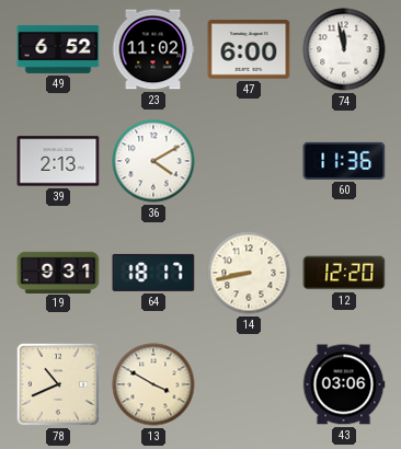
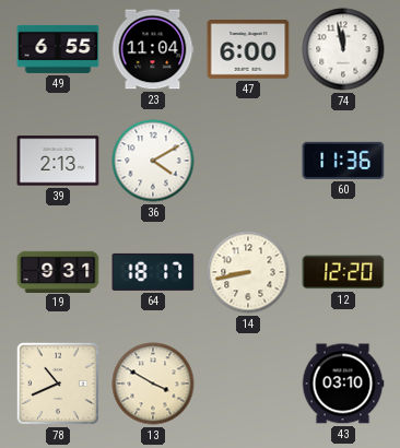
49: 6:52 -> 6:55
23: 11:02 -> 11:04
43: 03:06 -> 03:10
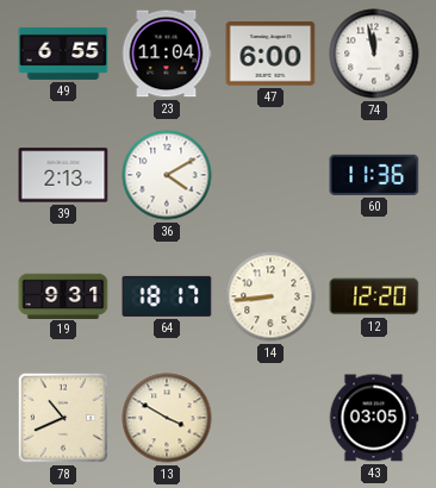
14: 8:43 -> 8:44
43: 03:10 -> 03:05
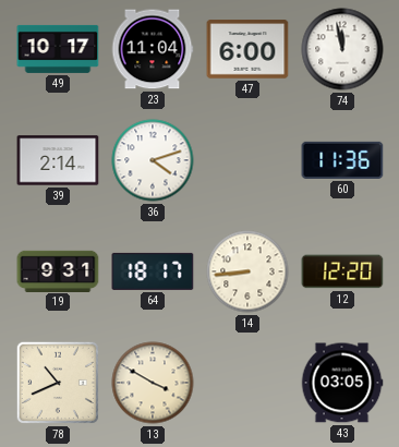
49: 6:55 -> 10:17
39: 2:13 -> 2:14
36: 4:10 -> 4:12
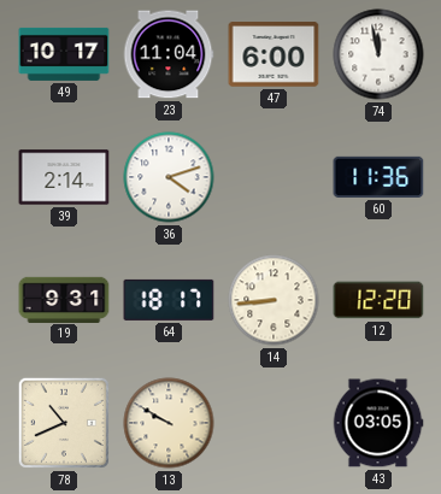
13: 3:50 -> 9:50
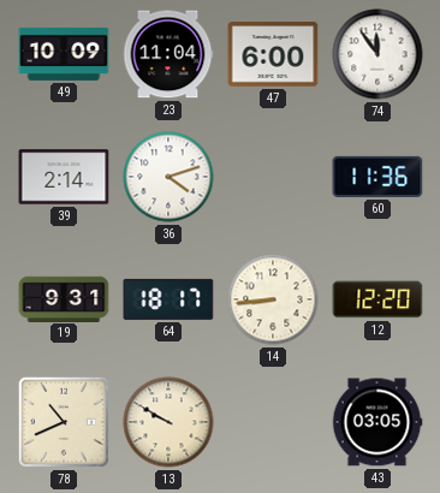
49: 10:17 -> 10:09
74: 11:58 -> 11:54
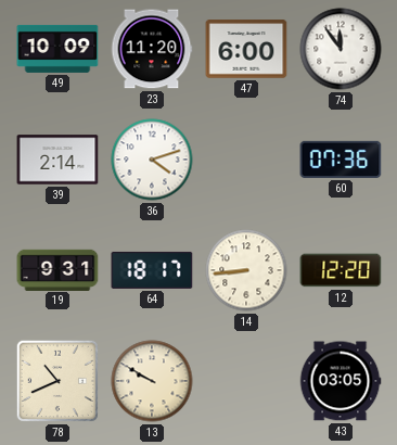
23: 11:04 -> 11:20
60: 11:36 -> 07:36
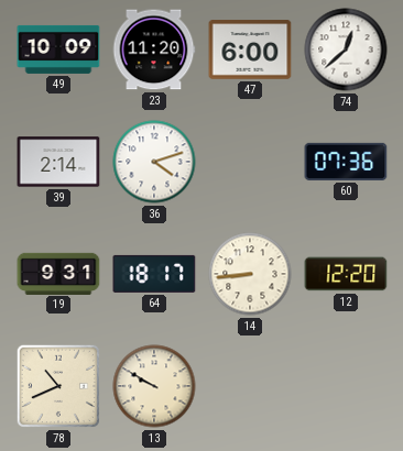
74: 11:54 -> 12:38
43: 03:05 -> none
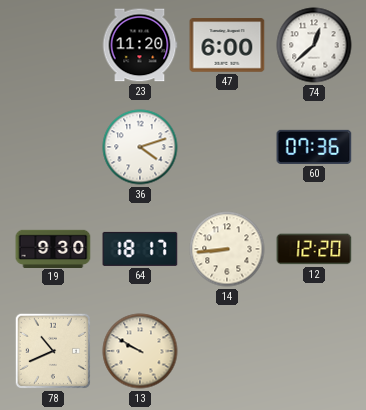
49: 10:09 -> none
39: 2:14 -> none
19: 9:31 -> 9:30
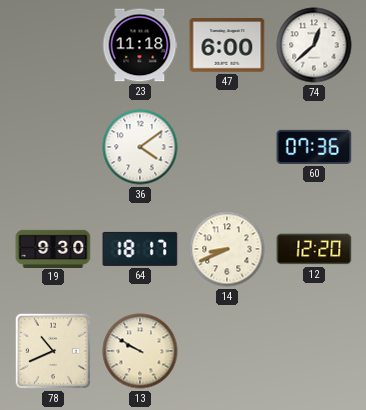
23: 11:20 -> 11:18
36: 4:12 -> 4:09
14: 8:44 -> 8:41
